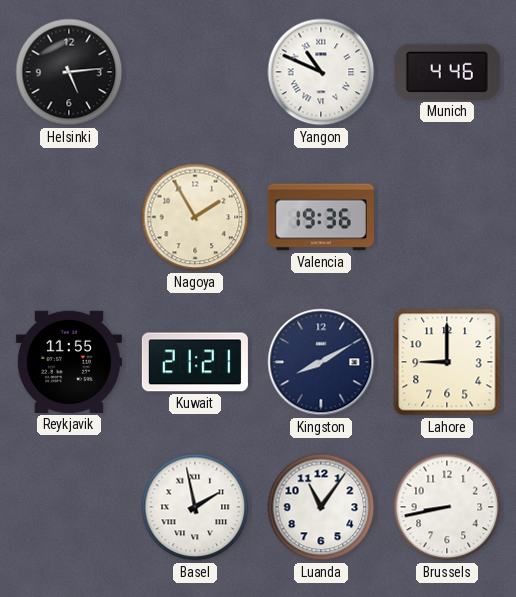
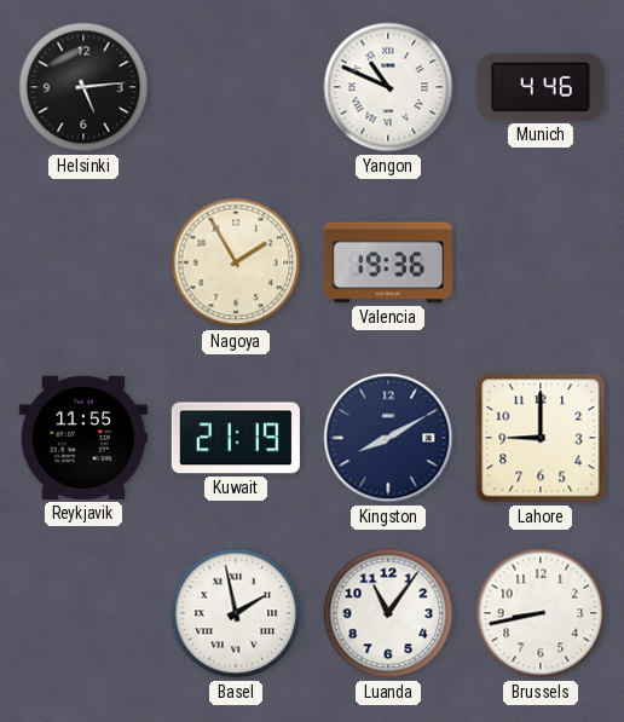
Kuwait: 21:21 -> 21:19
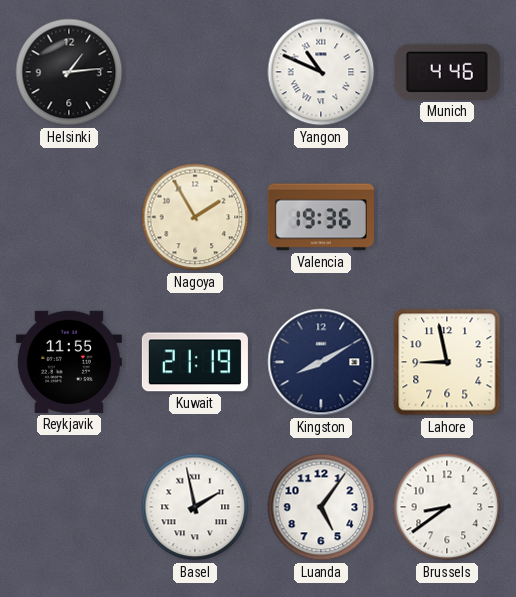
Helsinki: 5:14 -> 1:14
Lahore: 9:00 -> 8:58
Luanda: 11:06 -> 5:06
Brussels: 8:43 -> 8:39
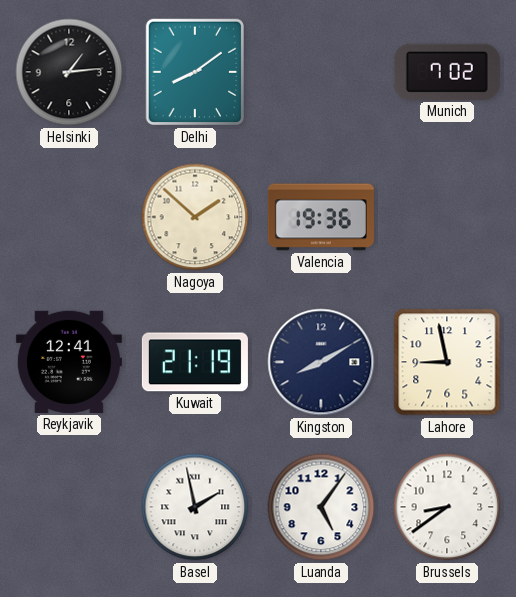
Delhi: none -> 8:09
Yangon: 10:49 -> none
Munich: 4:46 -> 7:02
Nagoya: 1:55 -> 1:52
Reykjavik: 11:55 -> 12:41
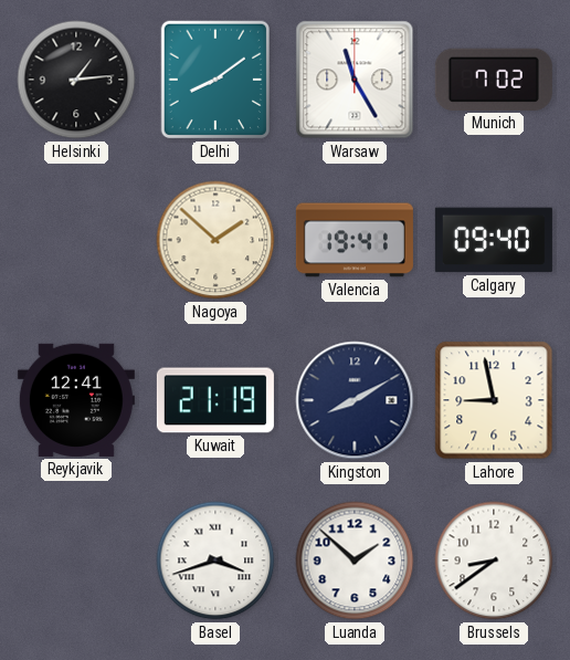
Warsaw: none -> 11:25
Valencia: 19:36 -> 19:41
Calgary: none -> 09:40
Basel: 1:58 -> 3:42
Luanda: 5:06 -> 1:52
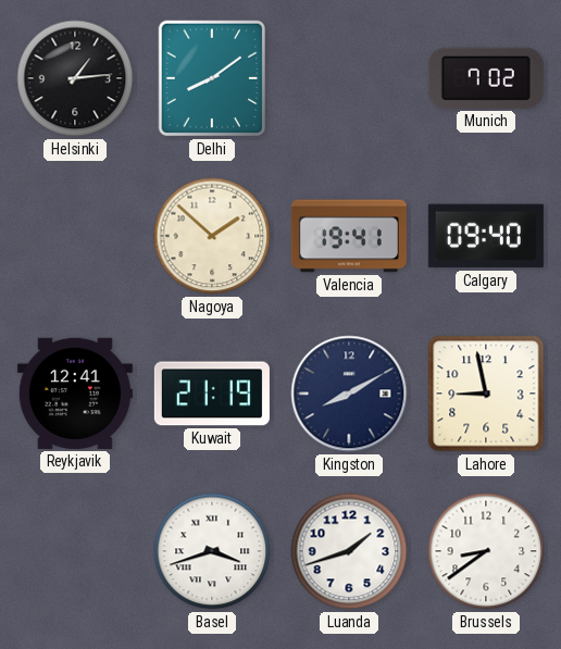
Warsaw: 11:25 -> none
Luanda: 1:52 -> 1:42
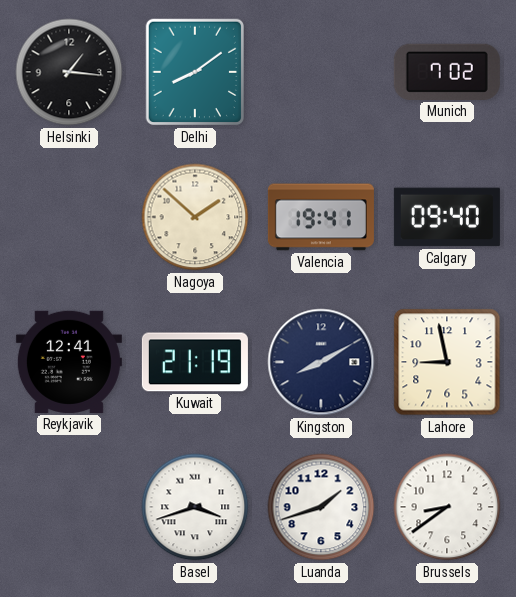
Helsinki: 1:14 -> 1:16
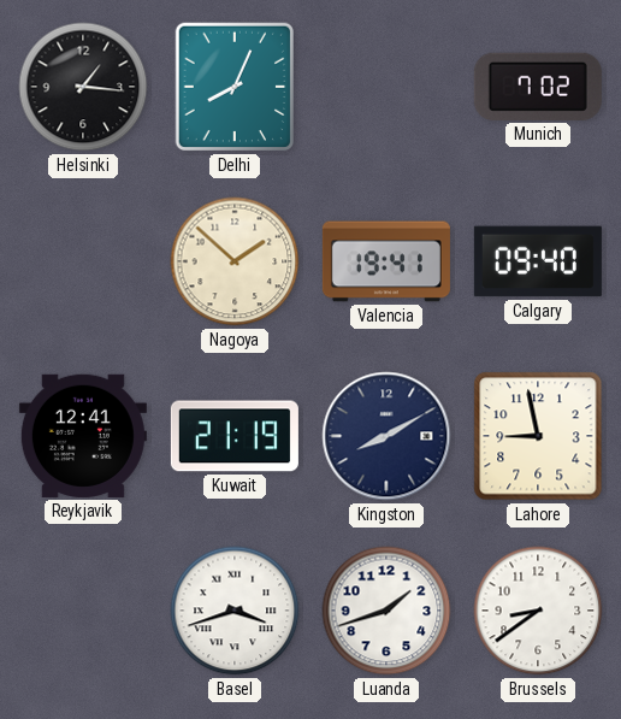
Delhi: 8:09 -> 8:04
